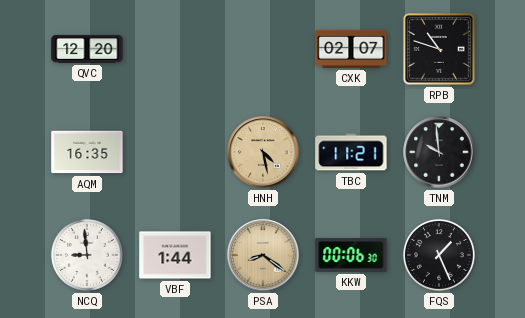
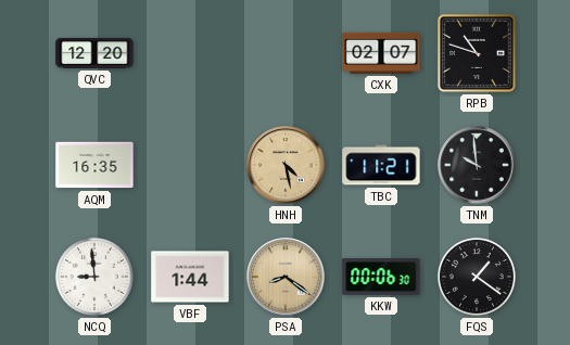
FQS: 1:26 -> 1:21
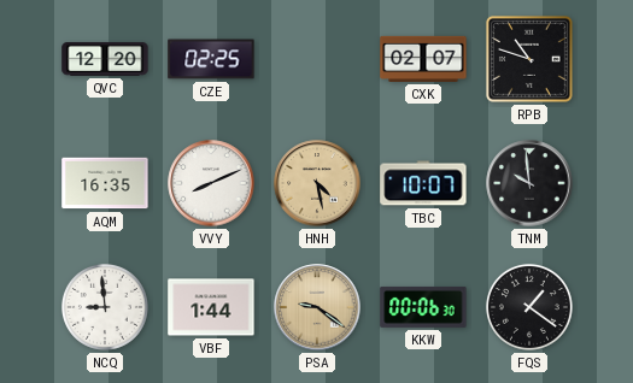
CZE: none -> 02:25
VVY: none -> 8:11
TBC: 11:21 -> 10:07
PSA: 8:21 -> 9:21
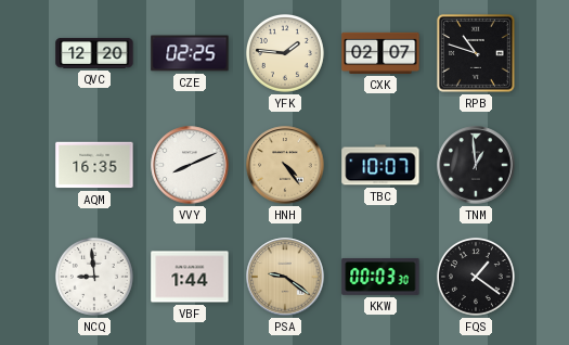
YFK: none -> 1:46
HNH: 4:28 -> 4:24
TNM: 9:59 -> 12:59
KKW: 00:06 -> 00:03
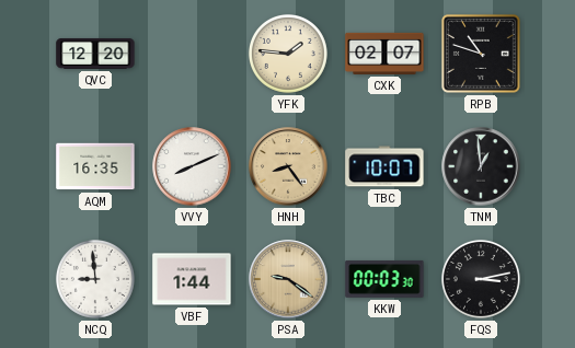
CZE: 02:25 -> none
HNH: 4:24 -> 8:24
FQS: 1:21 -> 3:13
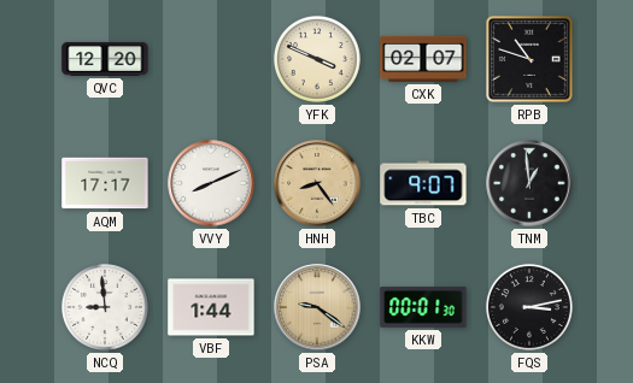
YFK: 1:46 -> 3:49
AQM: 16:35 -> 17:17
TBC: 10:07 -> 9:07
KKW: 00:03 -> 00:01
